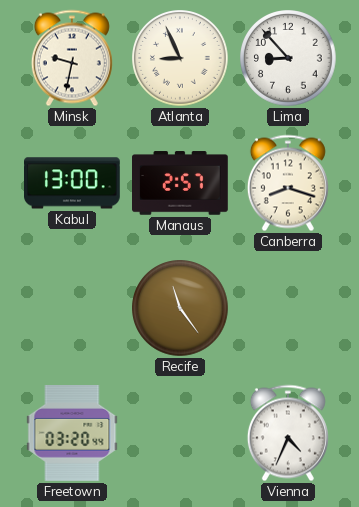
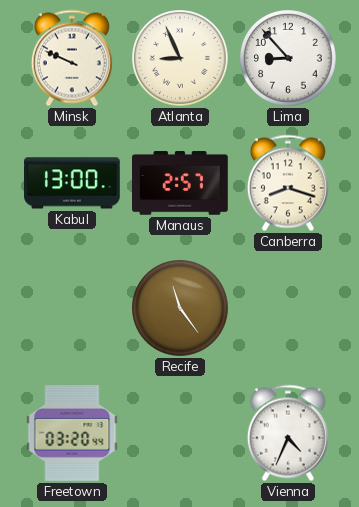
Minsk: 9:32 -> 9:49
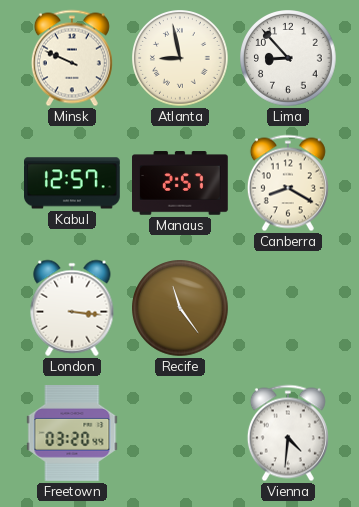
Atlanta: 8:56 -> 8:58
Kabul: 13:00 -> 12:57
Canberra: 8:18 -> 8:20
London: none -> 3:16
Vienna: 4:34 -> 4:31
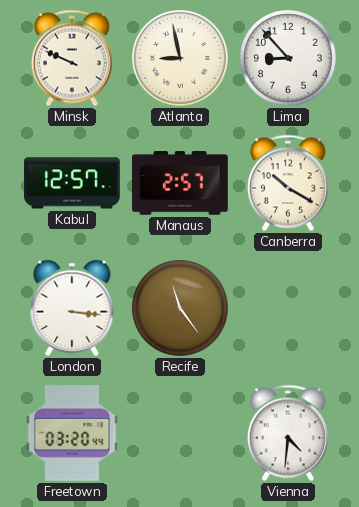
Canberra: 8:20 -> 10:20
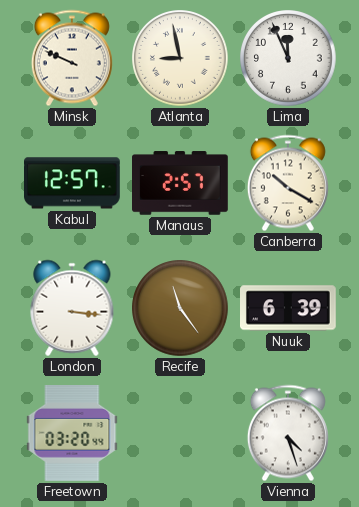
Lima: 8:53 -> 11:56
Nuuk: none -> 6:39
Vienna: 4:31 -> 4:27
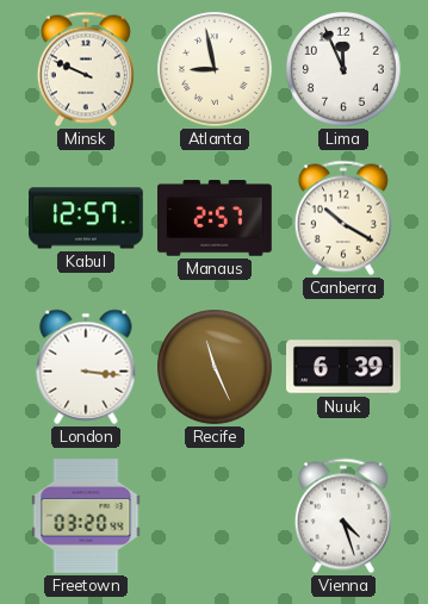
Recife: 11:24 -> 11:26
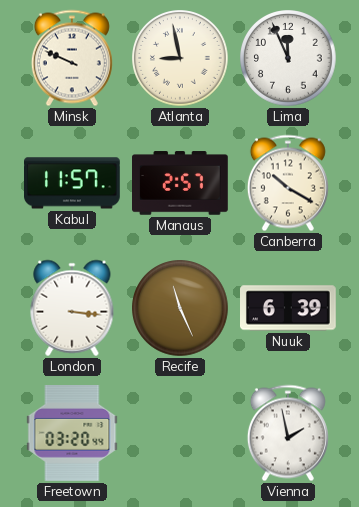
Kabul: 12:57 -> 11:57
Vienna: 4:27 -> 1:58
